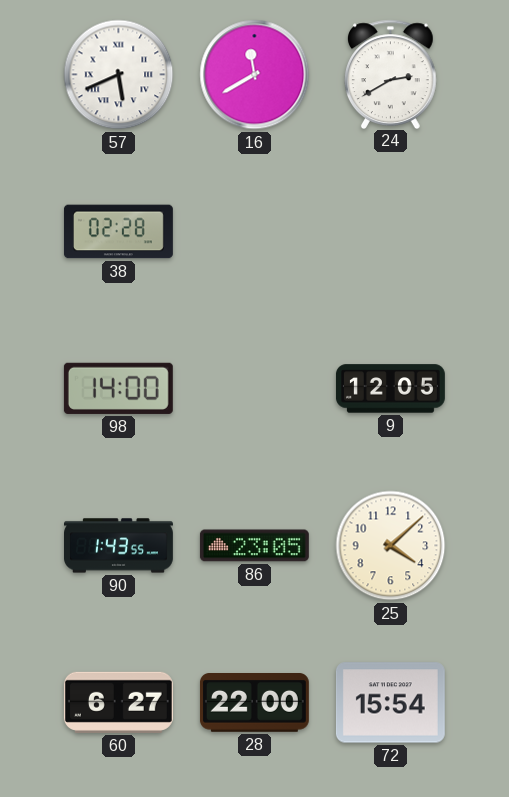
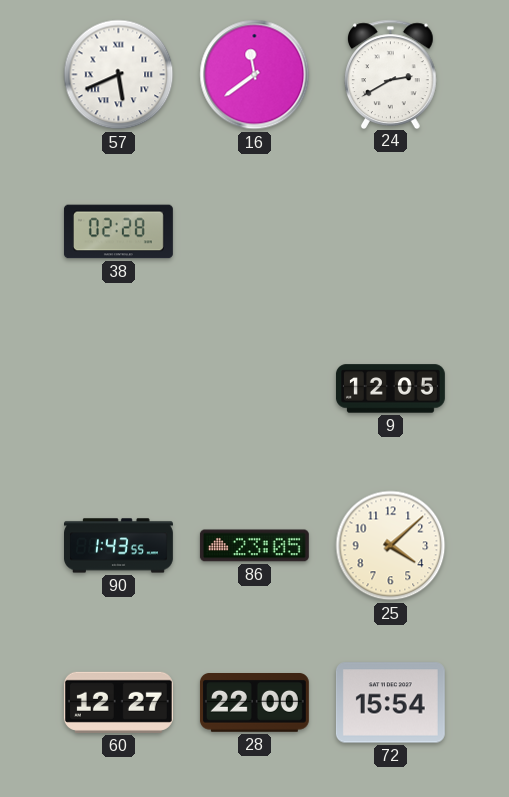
16: 11:40 -> 11:39
98: 14:00 -> none
60: 6:27 -> 12:27
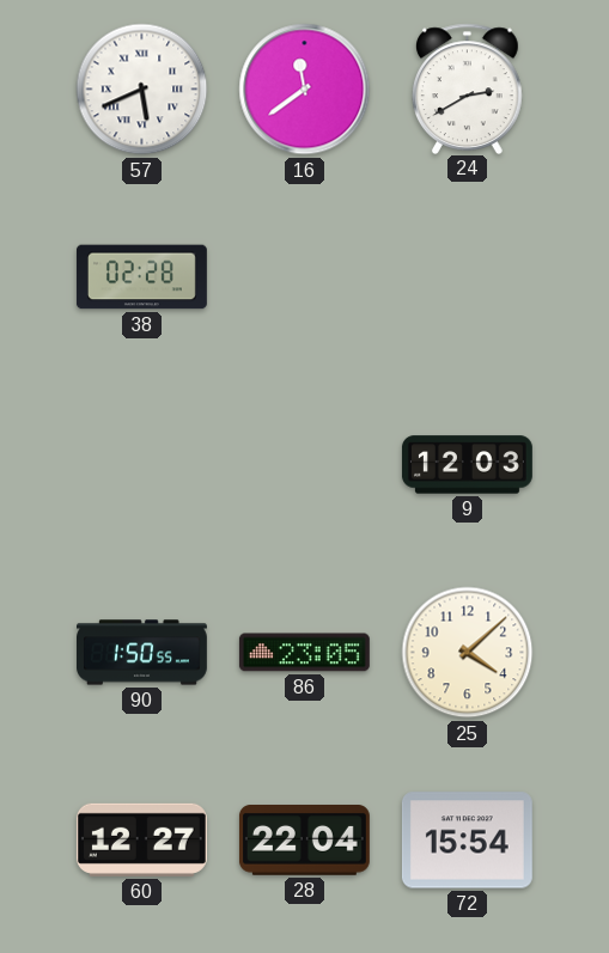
9: 12:05 -> 12:03
90: 1:43 -> 1:50
28: 22:00 -> 22:04
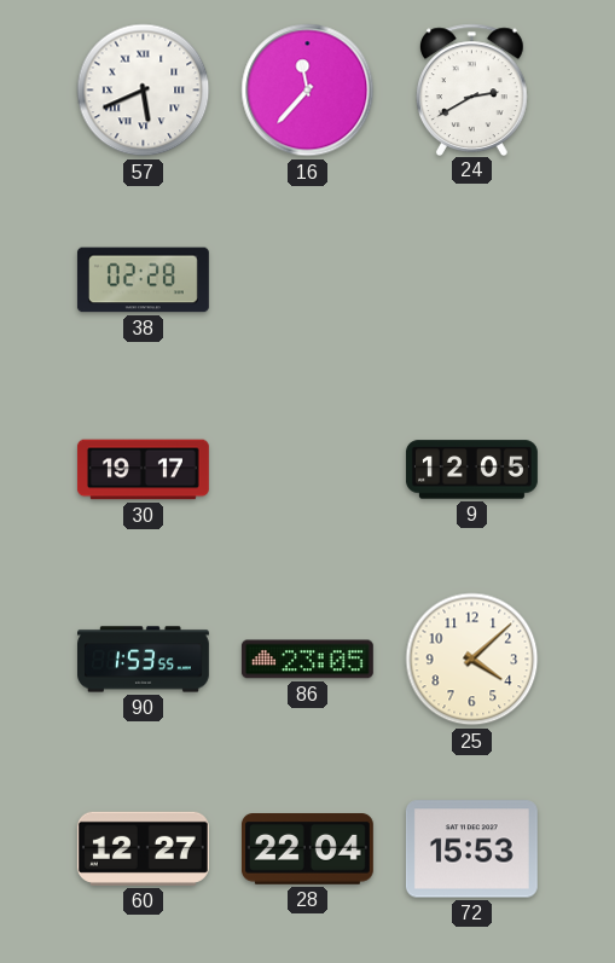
16: 11:39 -> 11:37
30: none -> 19:17
9: 12:03 -> 12:05
90: 1:50 -> 1:53
72: 15:54 -> 15:53
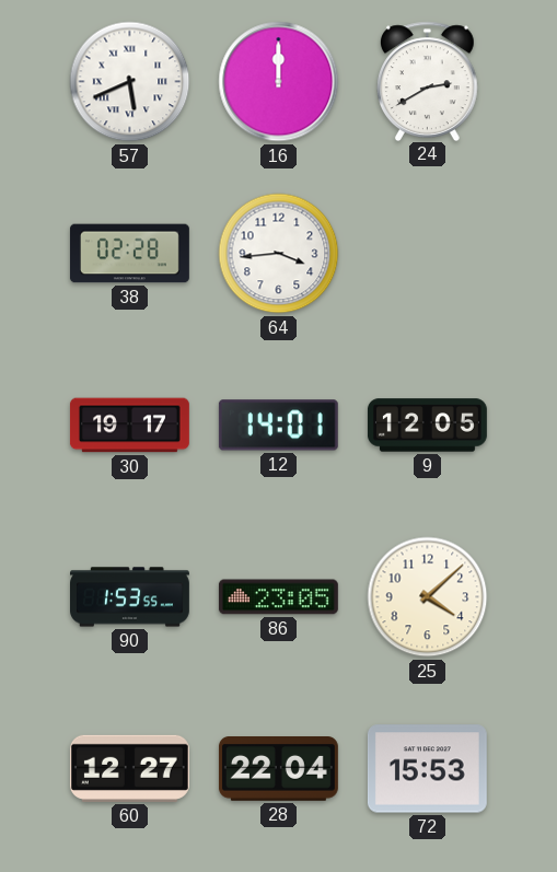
16: 11:37 -> 12:00
64: none -> 3:44
12: none -> 14:01
